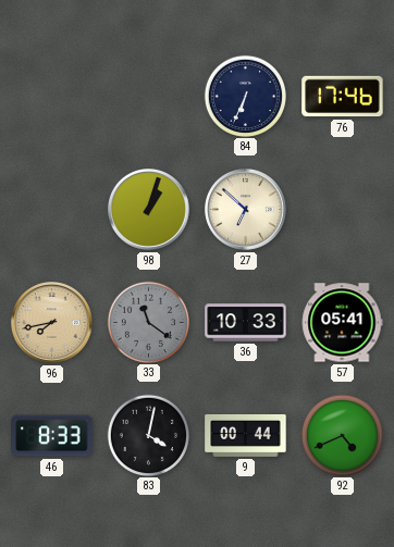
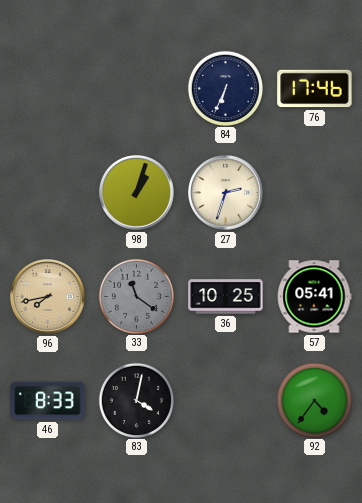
27: 6:52 -> 2:33
36: 10:33 -> 10:25
9: 00:44 -> none
92: 4:41 -> 4:36
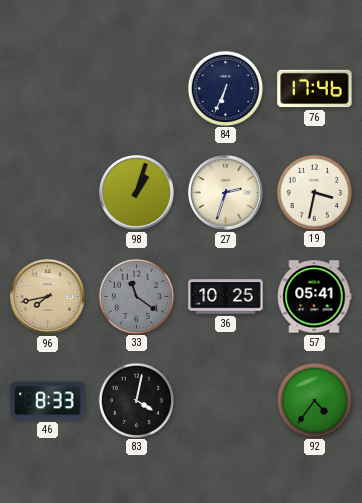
19: none -> 3:32
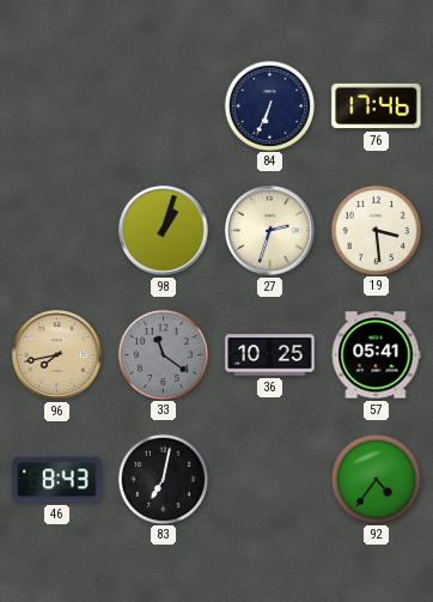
19: 3:32 -> 3:29
46: 8:33 -> 8:43
83: 4:02 -> 7:02
